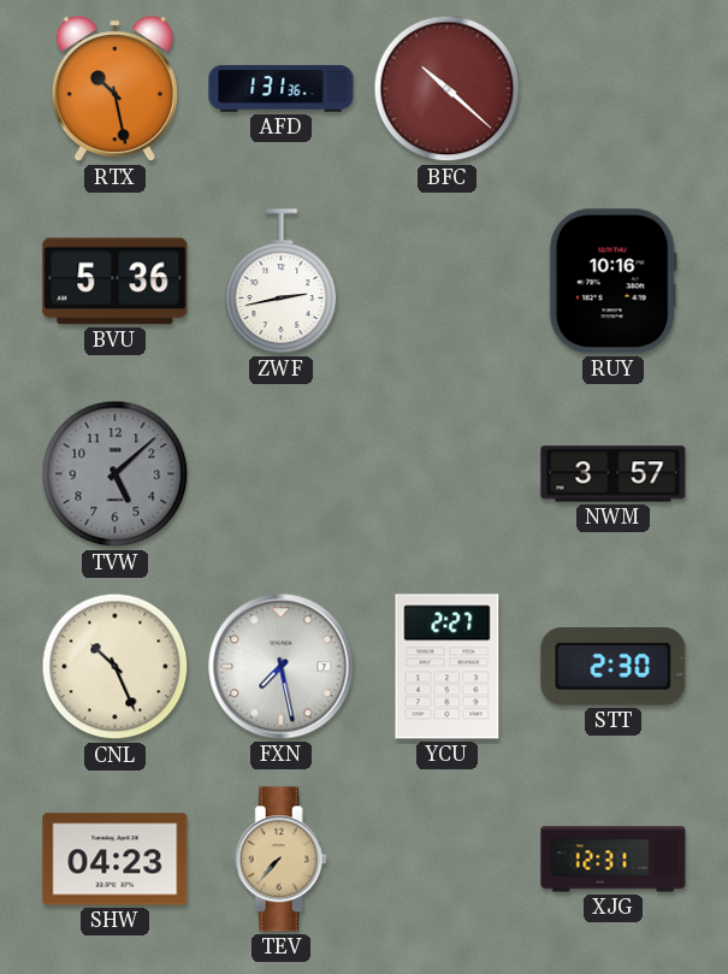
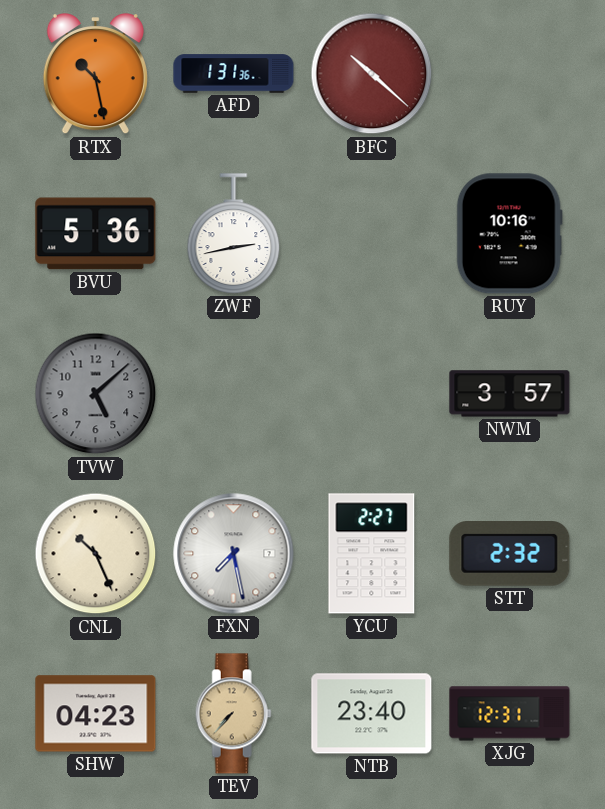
STT: 2:30 -> 2:32
NTB: none -> 23:40
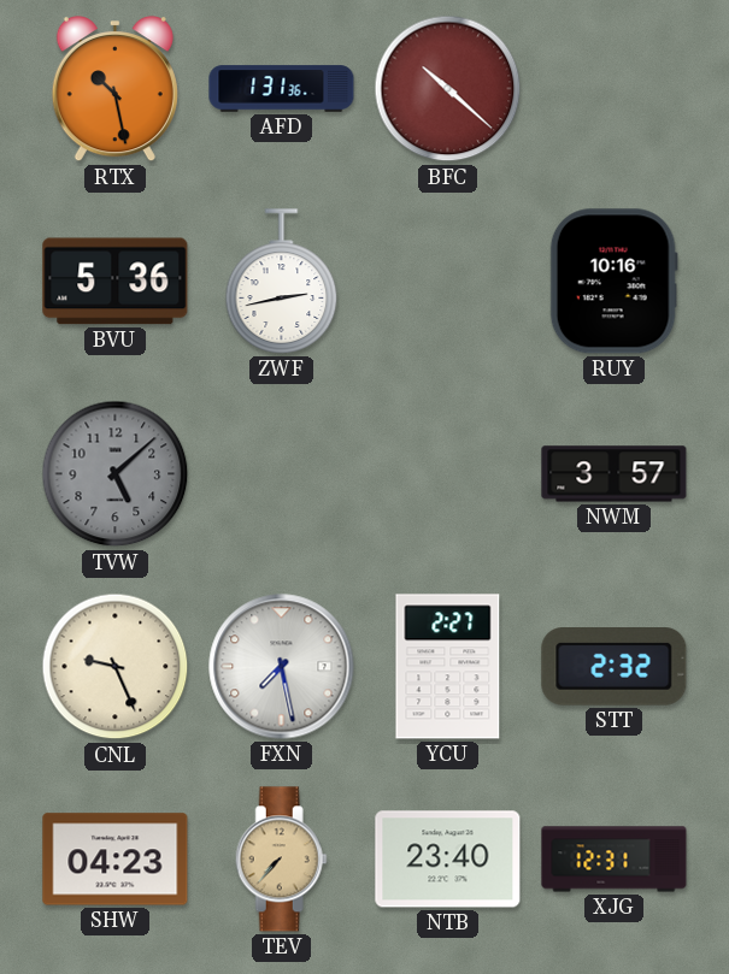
CNL: 10:26 -> 9:26
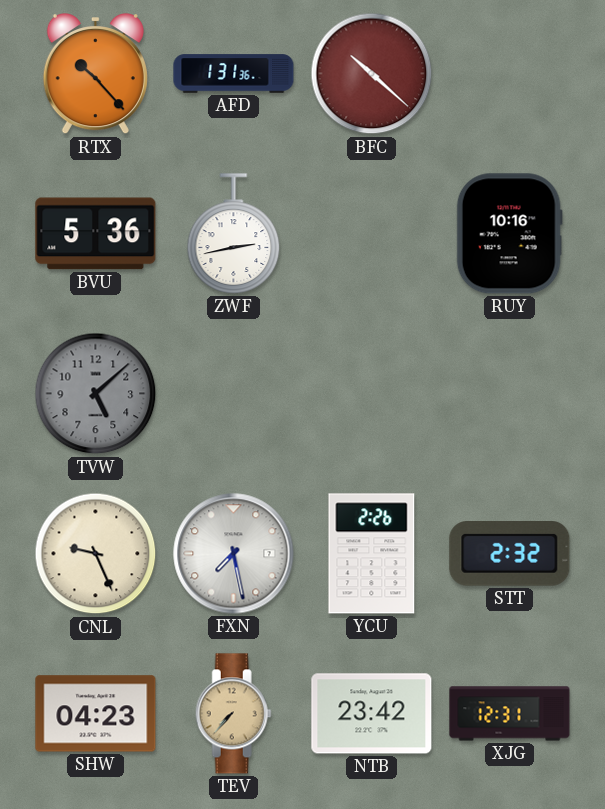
RTX: 10:28 -> 10:23
NWM: 3:57 -> none
YCU: 2:27 -> 2:26
NTB: 23:40 -> 23:42
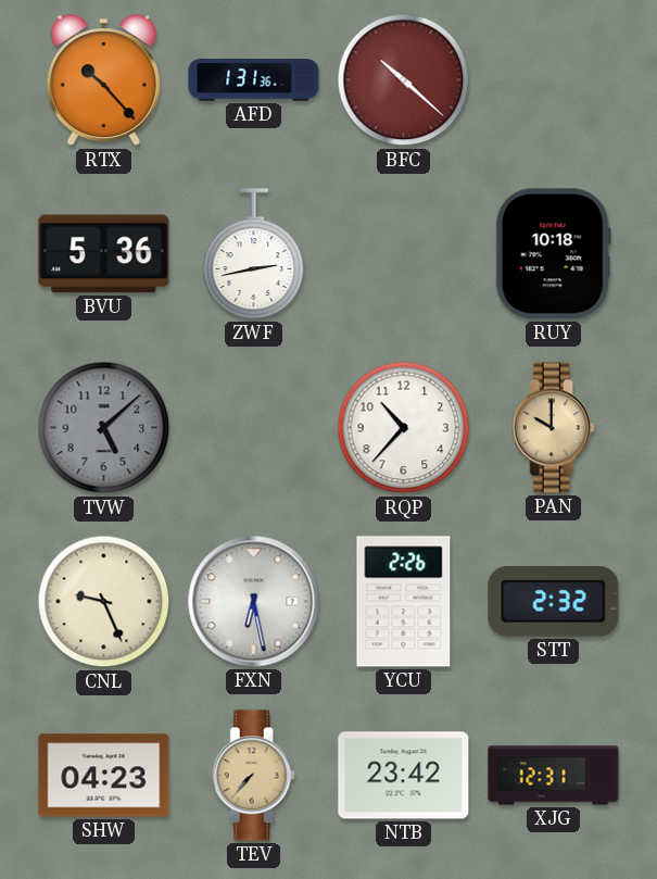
RUY: 10:16 -> 10:18
RQP: none -> 10:37
PAN: none -> 10:00
FXN: 7:28 -> 6:28
